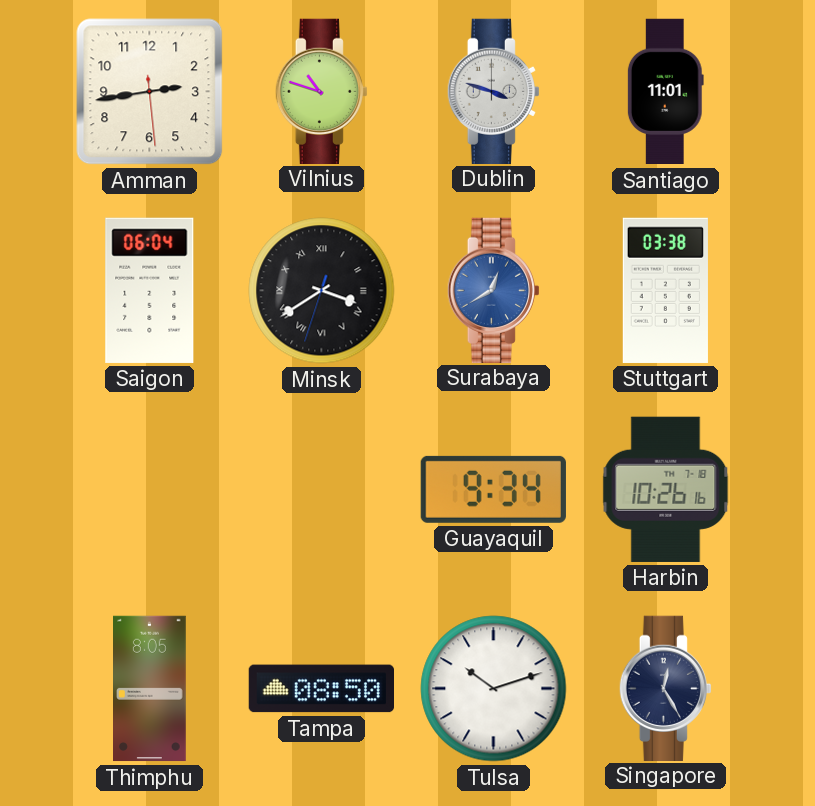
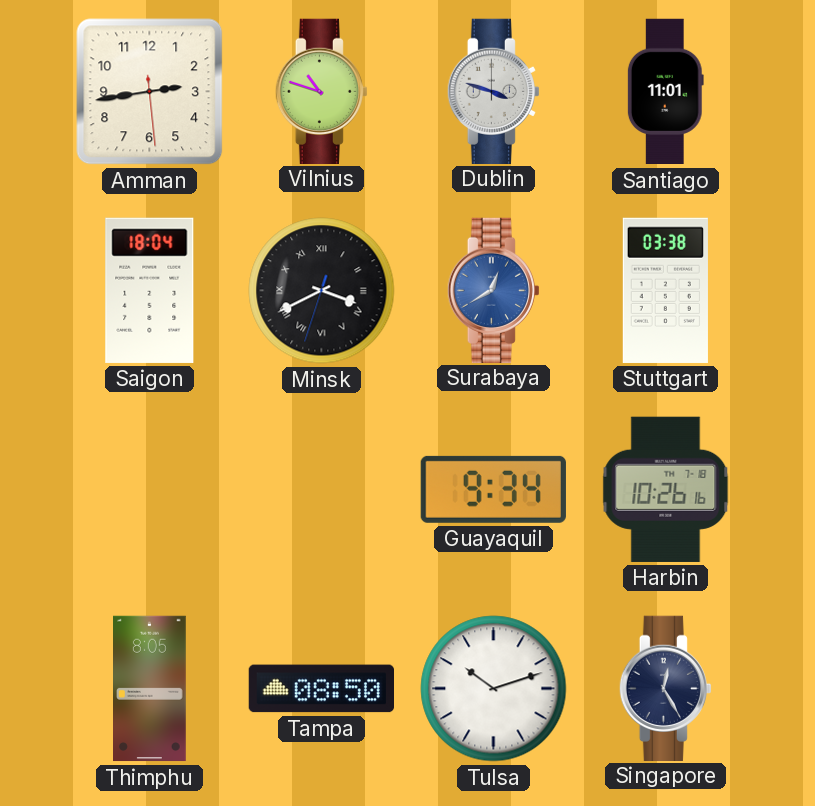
Saigon: 06:04 -> 18:04
Minsk: 3:39 -> 3:40
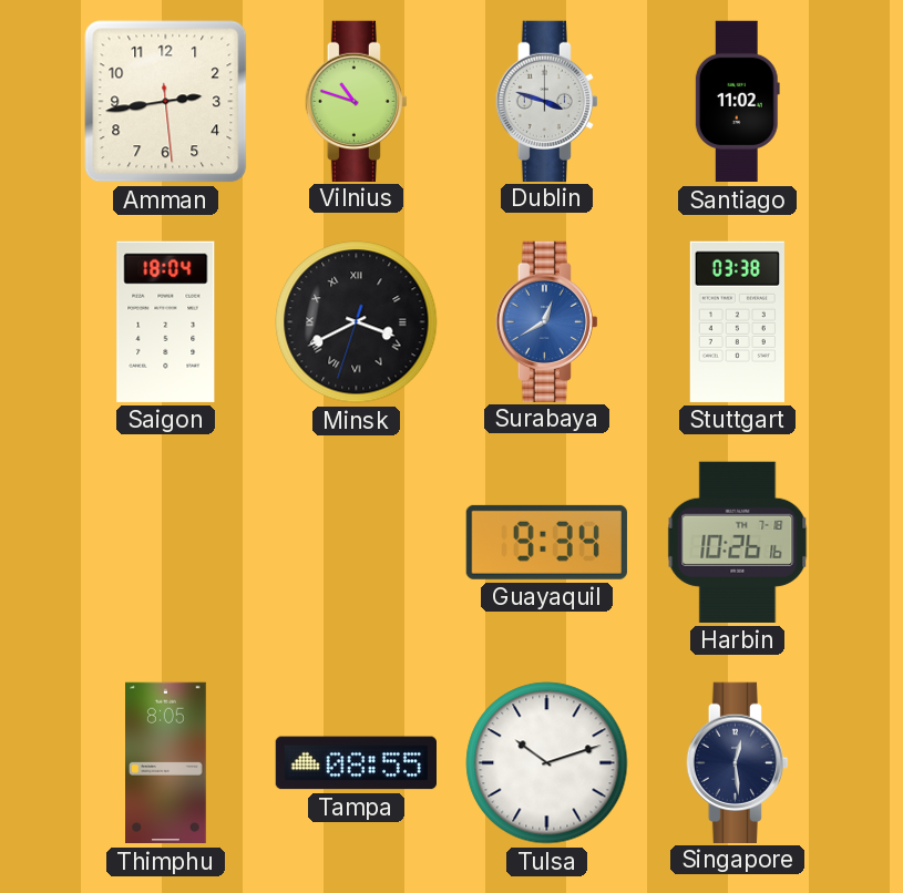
Santiago: 11:01 -> 11:02
Tampa: 08:50 -> 08:55
Singapore: 12:25 -> 12:29
